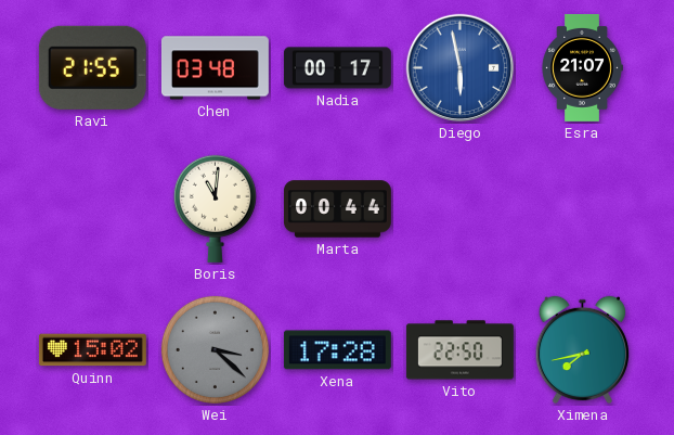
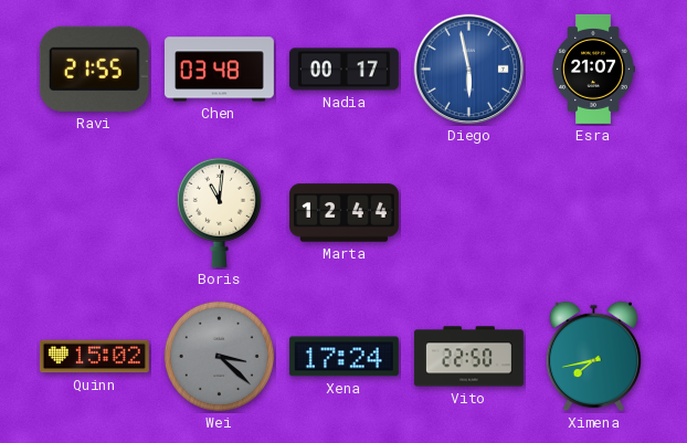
Marta: 00:44 -> 12:44
Xena: 17:28 -> 17:24
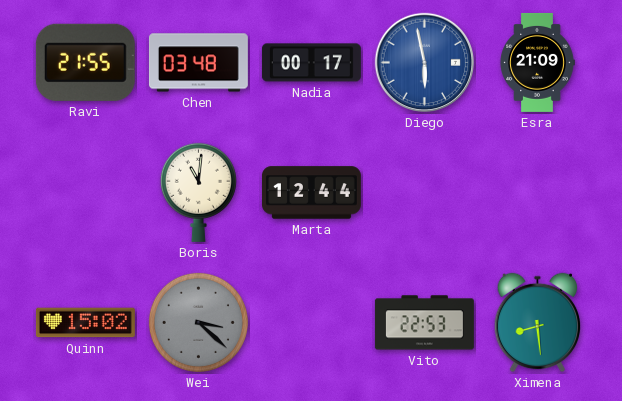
Esra: 21:07 -> 21:09
Xena: 17:24 -> none
Vito: 22:50 -> 22:53
Ximena: 7:43 -> 8:29
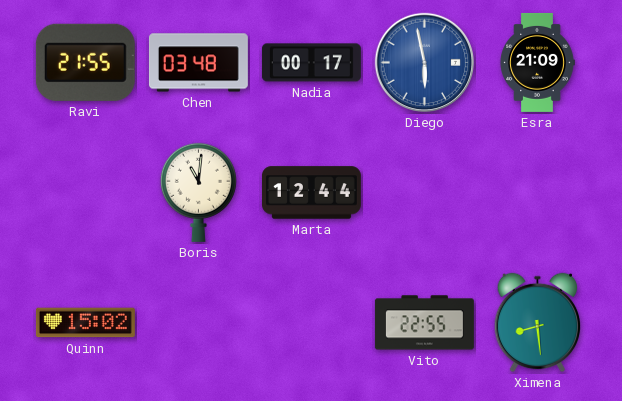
Wei: 3:22 -> none
Vito: 22:53 -> 22:55
